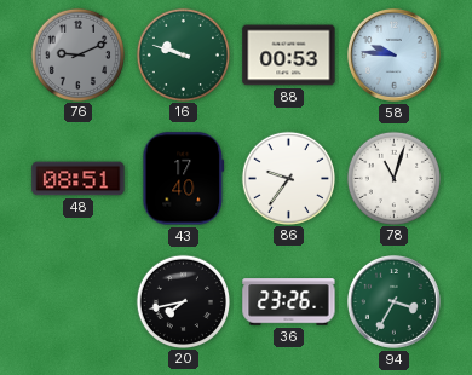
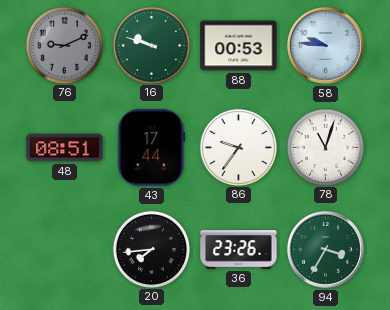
43: 17:40 -> 17:44
20: 7:43 -> 7:44
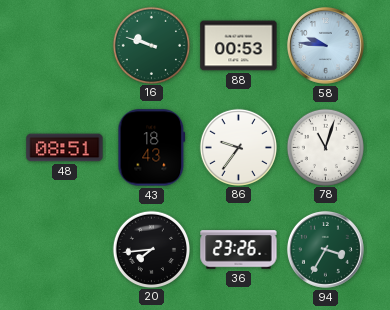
76: 9:11 -> none
43: 17:44 -> 18:43
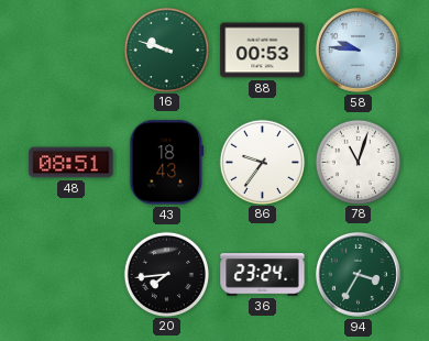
36: 23:26 -> 23:24
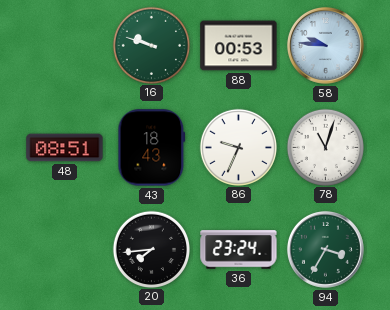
86: 9:36 -> 9:34
